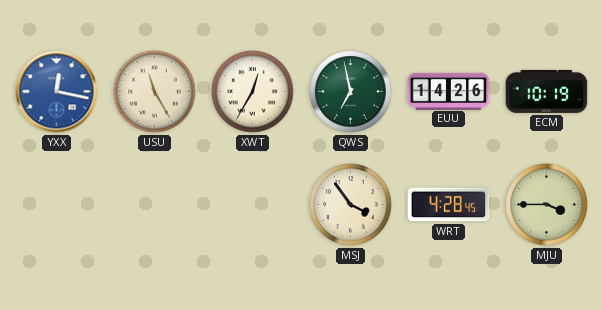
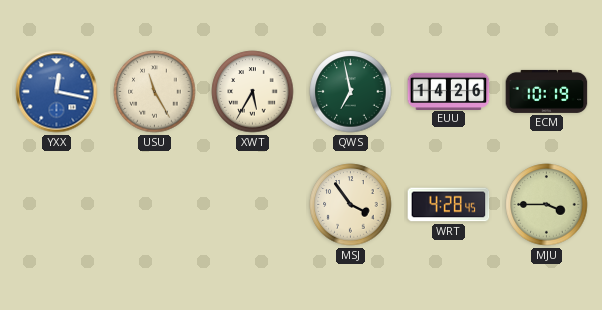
XWT: 12:35 -> 5:35
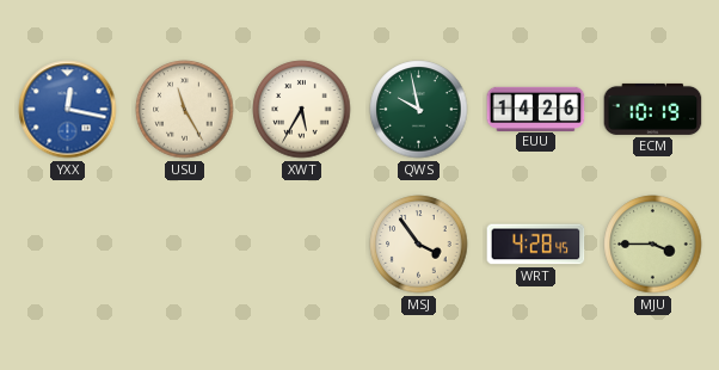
QWS: 6:58 -> 9:58
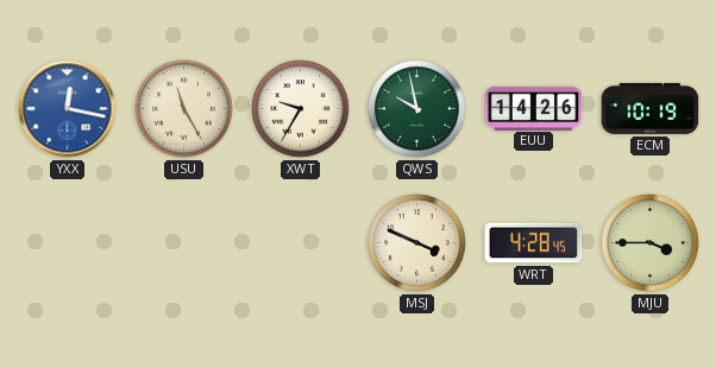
XWT: 5:35 -> 9:35
MSJ: 3:54 -> 3:49
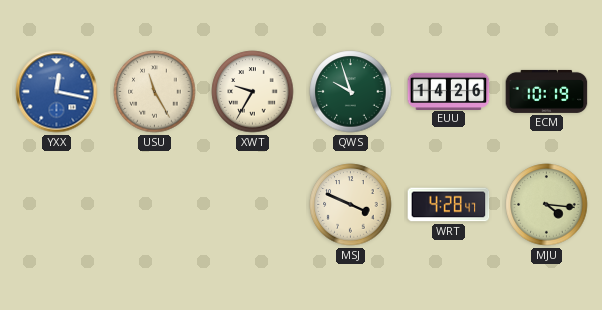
QWS: 9:58 -> 9:57
WRT: 4:28:45 -> 4:28:47
MJU: 3:45 -> 4:16
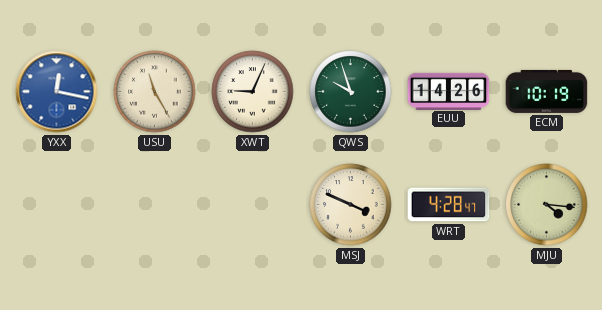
XWT: 9:35 -> 9:04
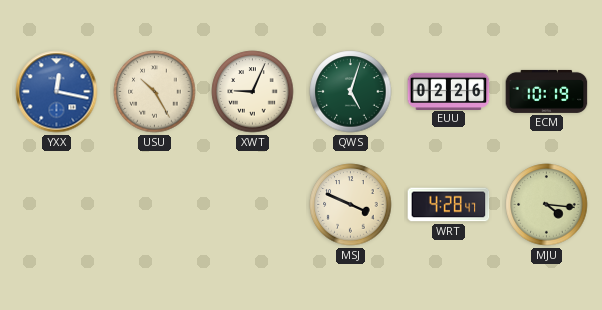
USU: 11:25 -> 10:25
QWS: 9:57 -> 5:03
EUU: 14:26 -> 02:26
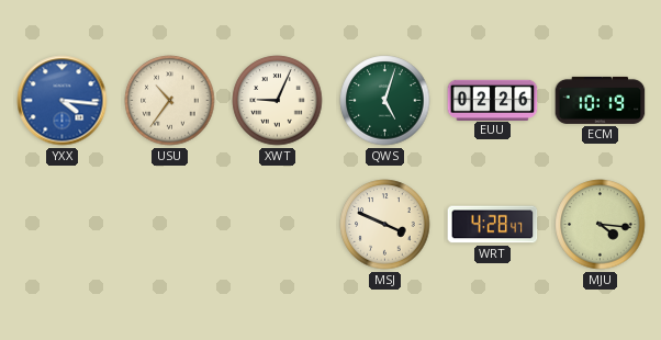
YXX: 12:17 -> 4:16
USU: 10:25 -> 10:36
